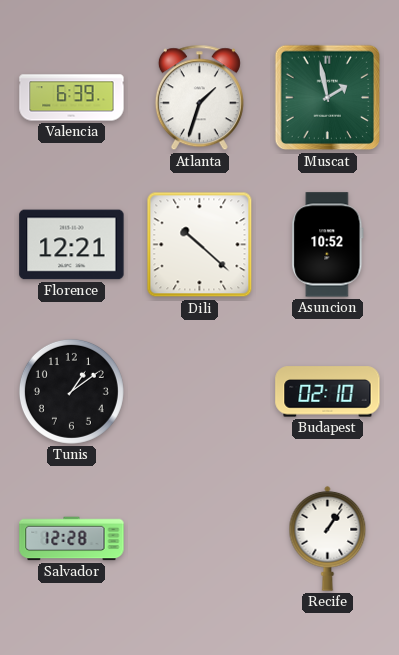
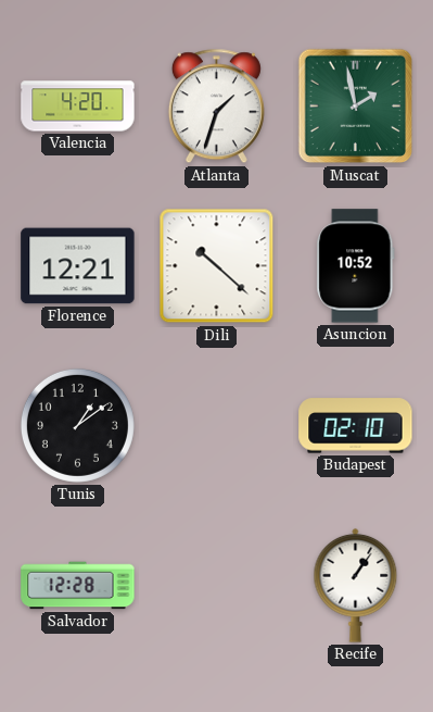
Valencia: 6:39 -> 4:20
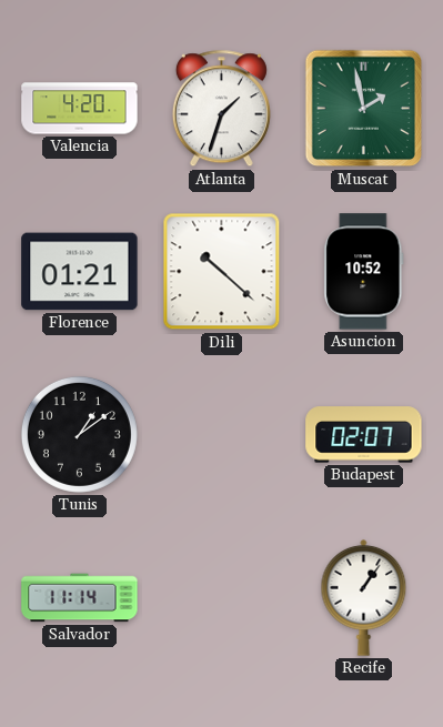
Florence: 12:21 -> 01:21
Budapest: 02:10 -> 02:07
Salvador: 12:28 -> 11:14
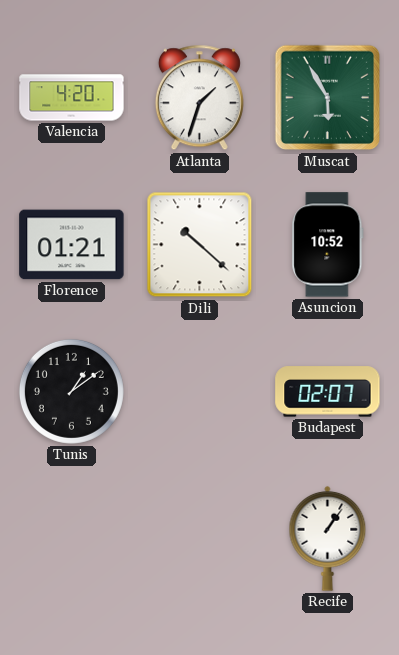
Muscat: 1:58 -> 5:55
Salvador: 11:14 -> none
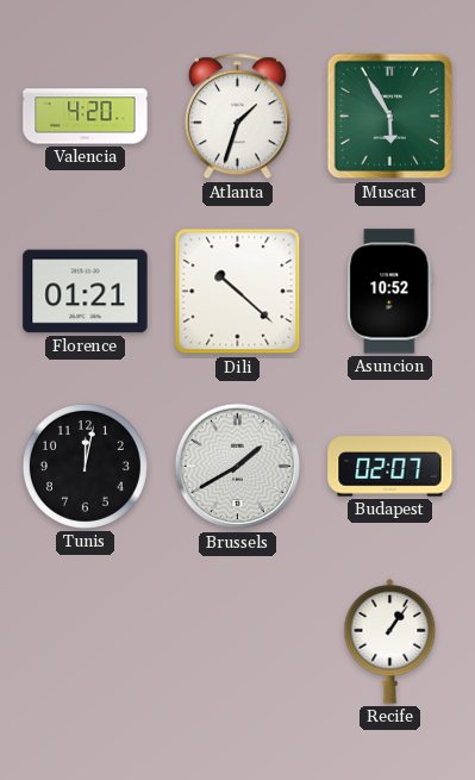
Tunis: 1:09 -> 12:02
Brussels: none -> 1:40
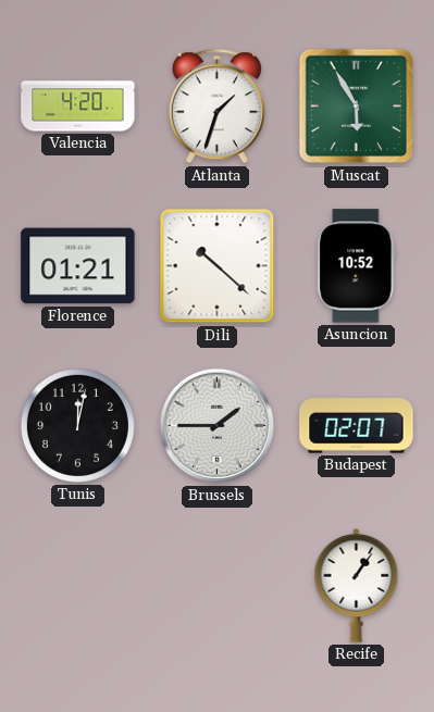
Brussels: 1:40 -> 1:45
